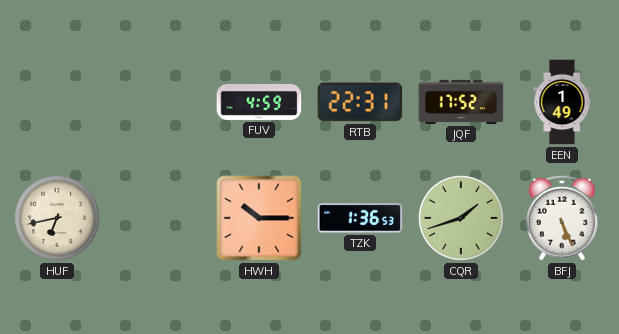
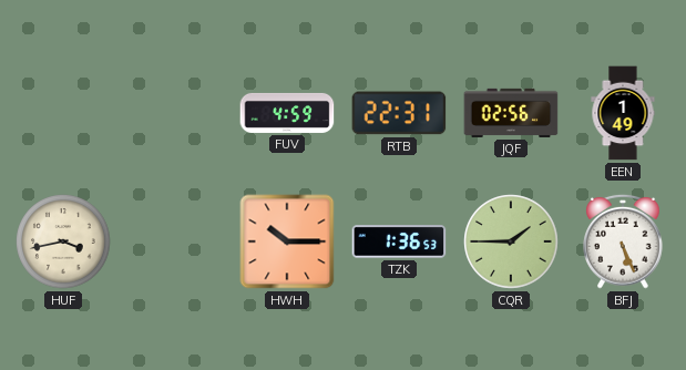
JQF: 17:52 -> 02:56
HUF: 6:43 -> 3:43
CQR: 1:42 -> 1:45
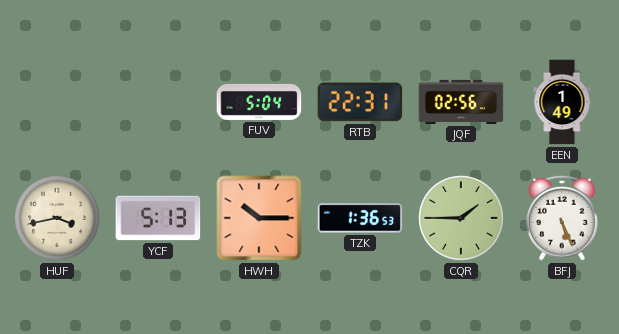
FUV: 4:59 -> 5:04
YCF: none -> 5:13
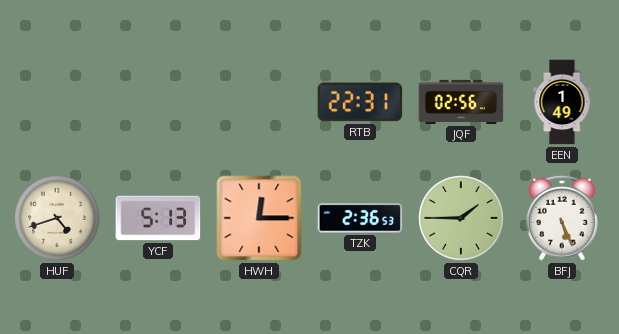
FUV: 5:04 -> none
HUF: 3:43 -> 4:42
HWH: 10:15 -> 12:15
TZK: 1:36 -> 2:36
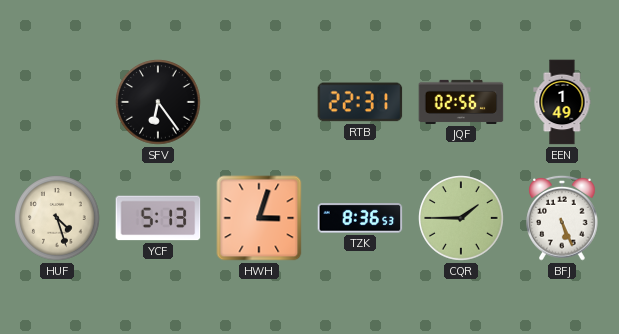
SFV: none -> 6:24
HUF: 4:42 -> 4:27
HWH: 12:15 -> 3:03
TZK: 2:36 -> 8:36
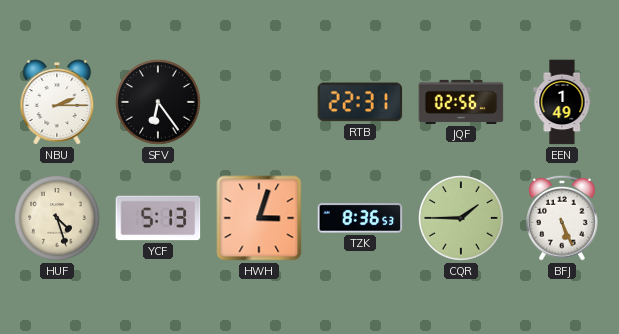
NBU: none -> 2:15
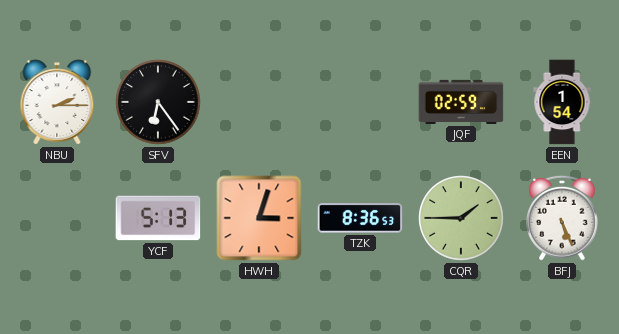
RTB: 22:31 -> none
JQF: 02:56 -> 02:59
EEN: 1:49 -> 1:54
HUF: 4:27 -> none
